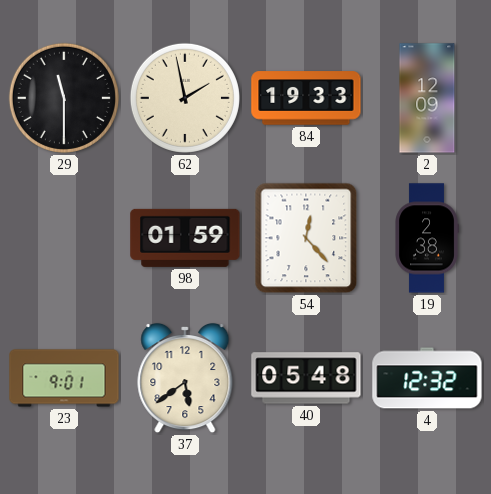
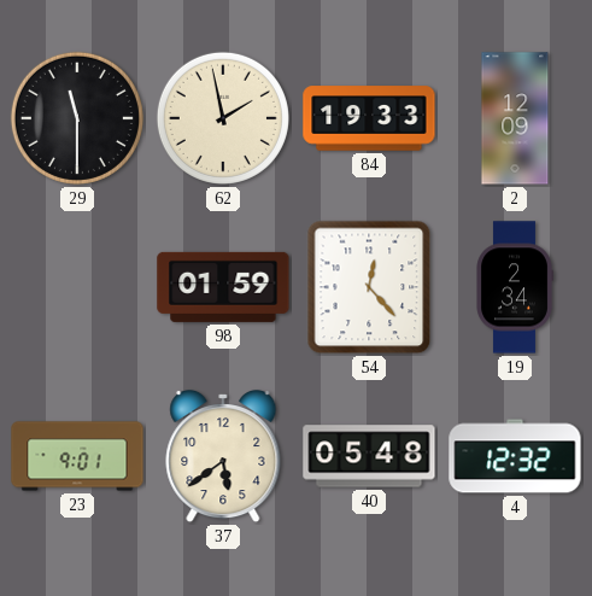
19: 2:38 -> 2:34
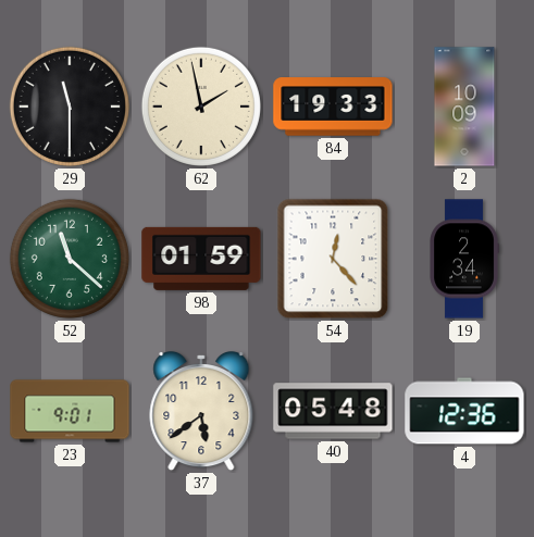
2: 12:09 -> 10:09
52: none -> 11:22
4: 12:32 -> 12:36
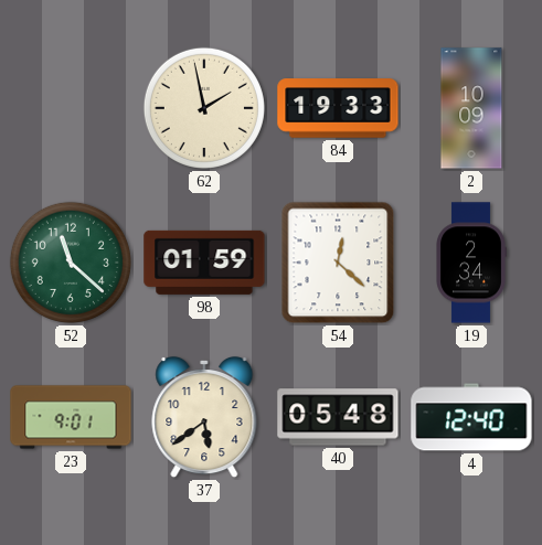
29: 11:30 -> none
54: 12:23 -> 12:22
4: 12:36 -> 12:40
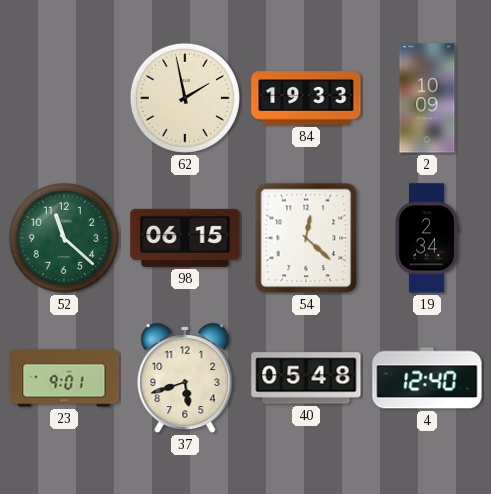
98: 01:59 -> 06:15
37: 5:39 -> 5:42
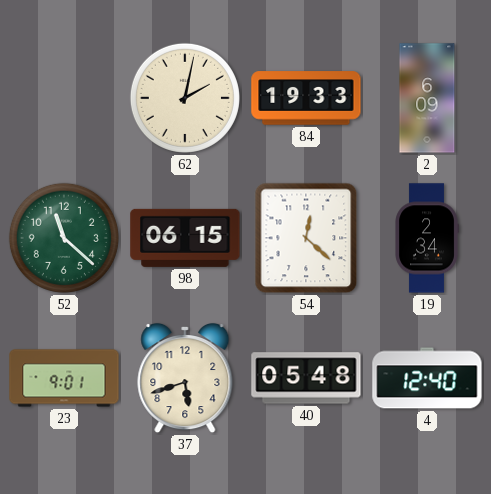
62: 1:58 -> 2:02
2: 10:09 -> 6:09
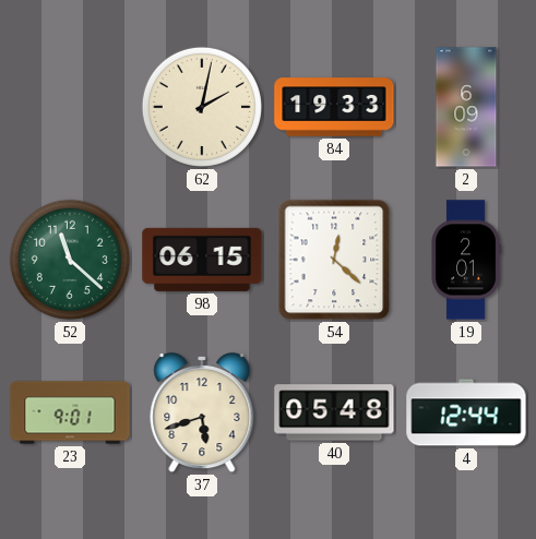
19: 2:34 -> 2:01
4: 12:40 -> 12:44
